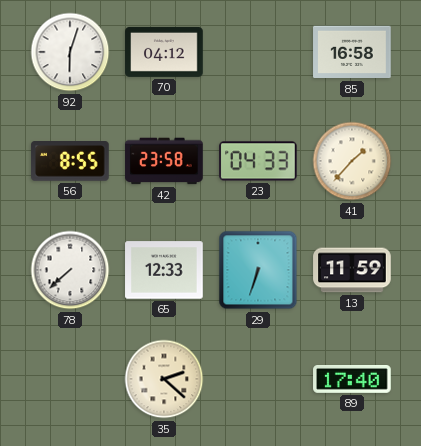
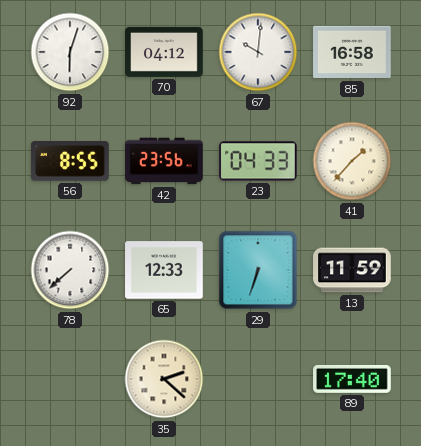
67: none -> 10:01
42: 23:58 -> 23:56
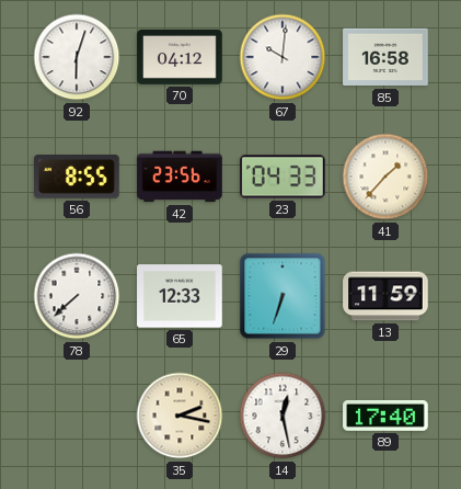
35: 2:22 -> 2:17
14: none -> 12:28
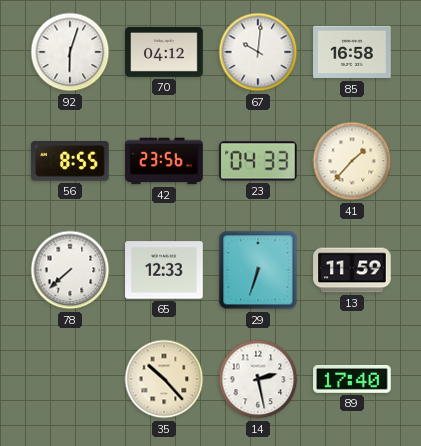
35: 2:17 -> 10:23
14: 12:28 -> 2:28
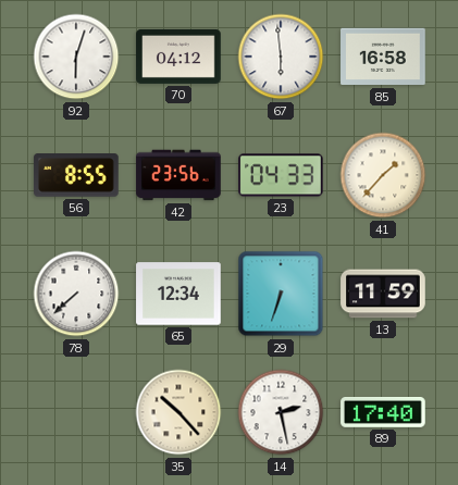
67: 10:01 -> 5:59
65: 12:33 -> 12:34
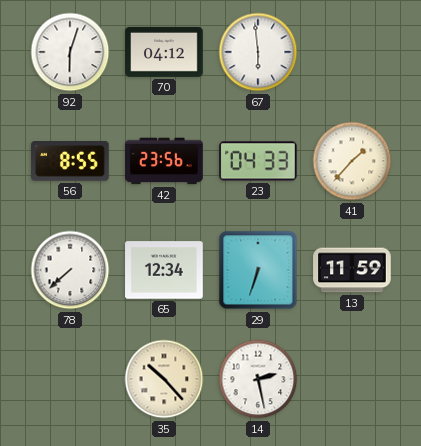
85: 16:58 -> none
89: 17:40 -> none
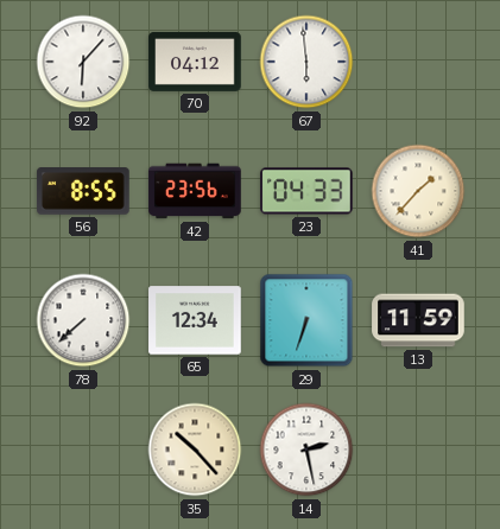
92: 6:03 -> 6:07
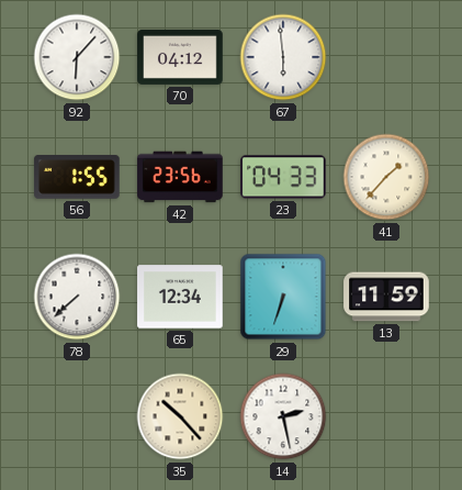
56: 8:55 -> 1:55
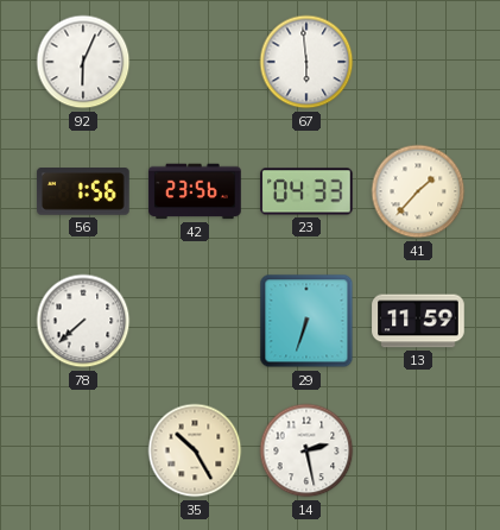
92: 6:07 -> 6:04
70: 04:12 -> none
56: 1:55 -> 1:56
65: 12:34 -> none
35: 10:23 -> 10:25
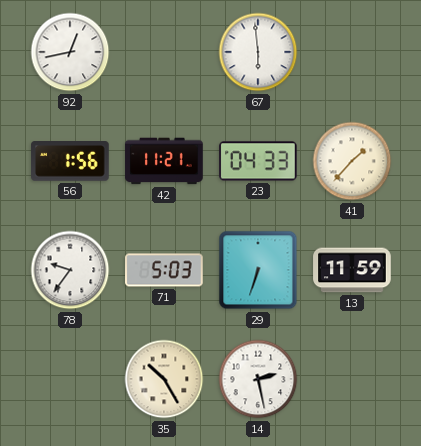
92: 6:04 -> 12:43
42: 23:56 -> 11:21
78: 7:38 -> 9:36
71: none -> 5:03
